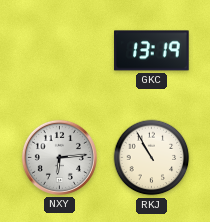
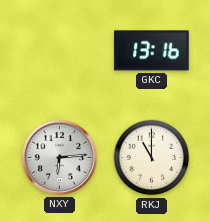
GKC: 13:19 -> 13:16
RKJ: 10:55 -> 11:00
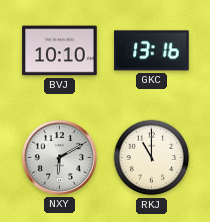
BVJ: none -> 10:10
NXY: 6:14 -> 6:10
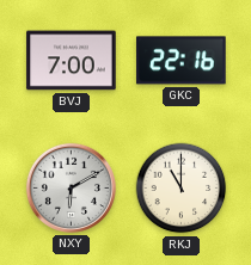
BVJ: 10:10 -> 7:00
GKC: 13:16 -> 22:16
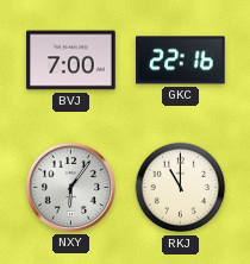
NXY: 6:10 -> 6:06
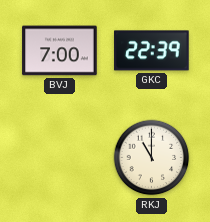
GKC: 22:16 -> 22:39
NXY: 6:06 -> none
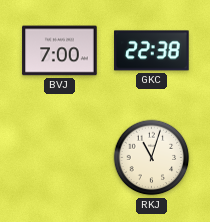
GKC: 22:39 -> 22:38
RKJ: 11:00 -> 11:03
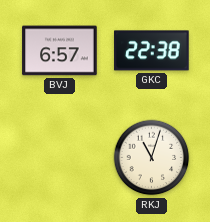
BVJ: 7:00 -> 6:57
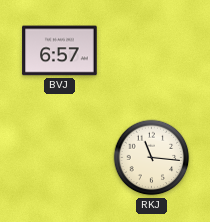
GKC: 22:38 -> none
RKJ: 11:03 -> 11:16
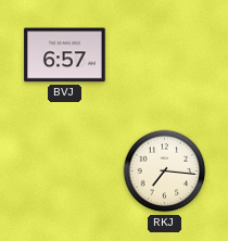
RKJ: 11:16 -> 7:16
